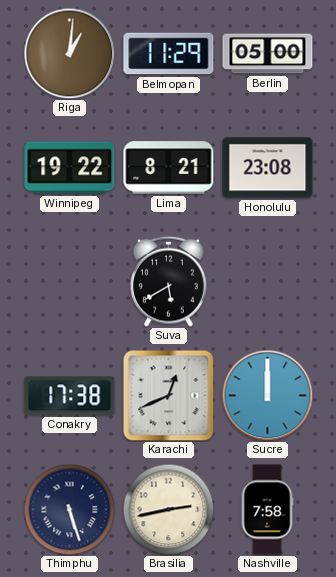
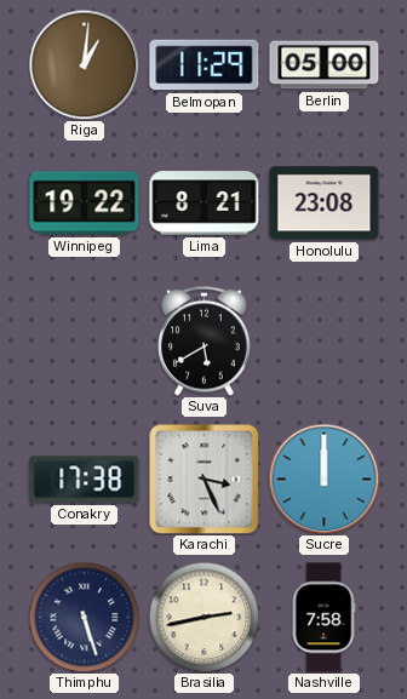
Karachi: 12:41 -> 3:26
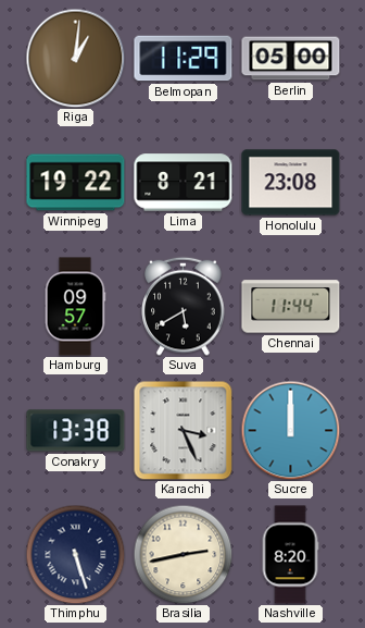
Hamburg: none -> 09:57
Chennai: none -> 11:44
Conakry: 17:38 -> 13:38
Nashville: 7:58 -> 8:20
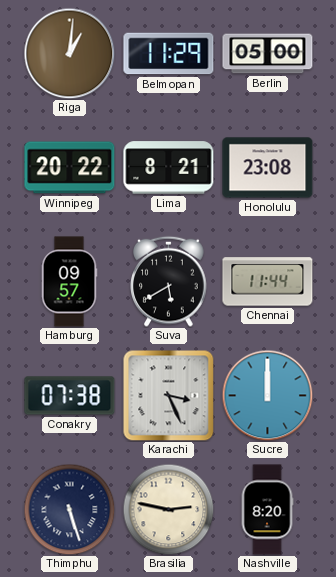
Winnipeg: 19:22 -> 20:22
Conakry: 13:38 -> 07:38
Brasilia: 2:43 -> 2:47
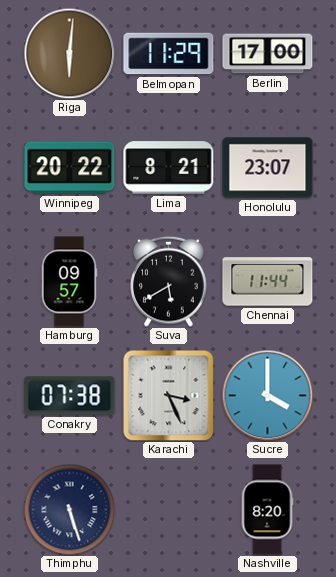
Riga: 1:01 -> 6:01
Berlin: 05:00 -> 17:00
Honolulu: 23:08 -> 23:07
Sucre: 12:00 -> 4:00
Brasilia: 2:47 -> none
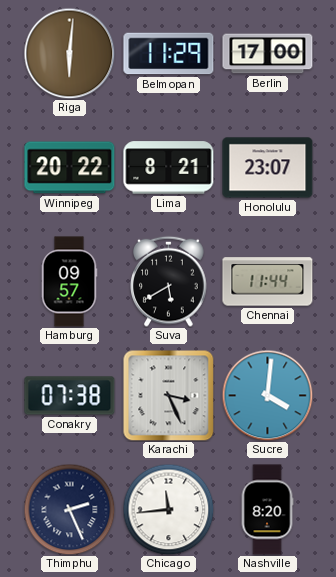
Sucre: 4:00 -> 4:01
Thimphu: 5:27 -> 2:26
Chicago: none -> 11:44
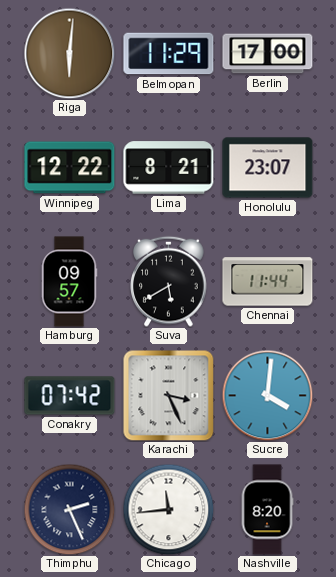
Winnipeg: 20:22 -> 12:22
Conakry: 07:38 -> 07:42
